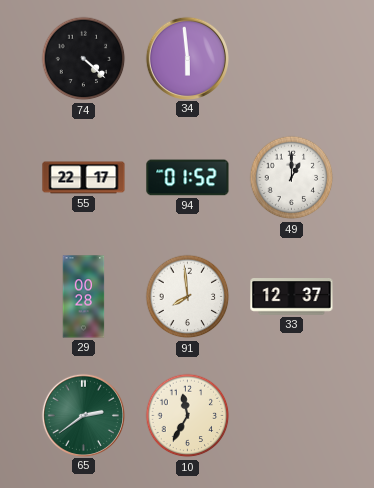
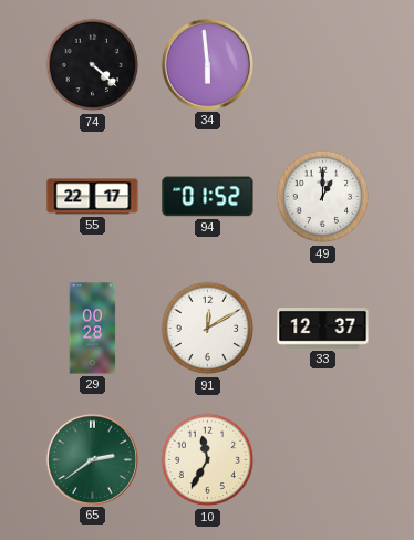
91: 7:59 -> 12:10
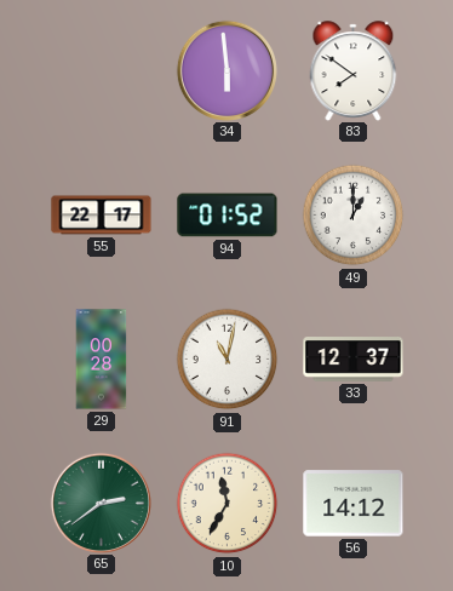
74: 4:22 -> none
83: none -> 7:51
91: 12:10 -> 11:02
56: none -> 14:12
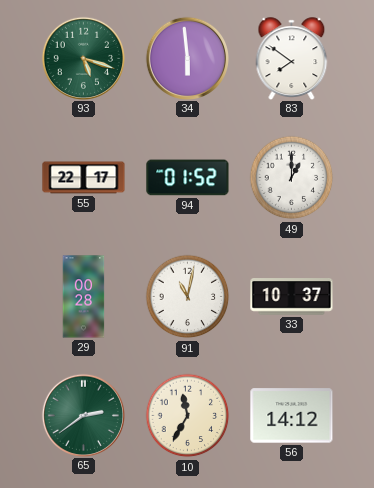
93: none -> 5:18
33: 12:37 -> 10:37
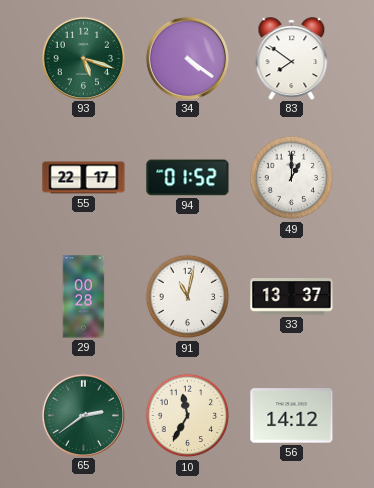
34: 5:59 -> 4:21
33: 10:37 -> 13:37
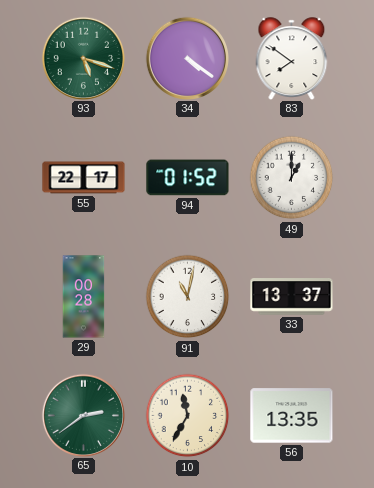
56: 14:12 -> 13:35
